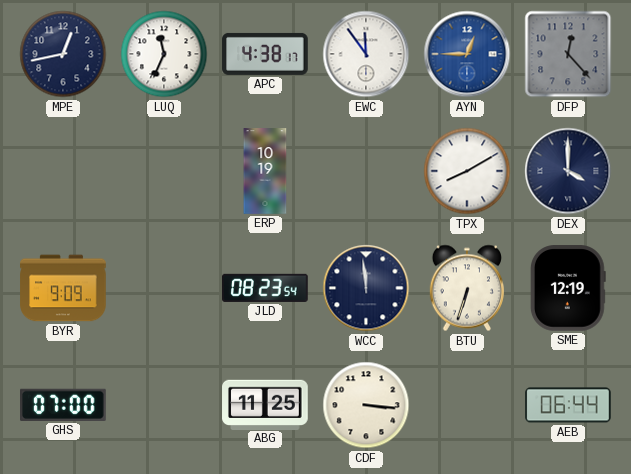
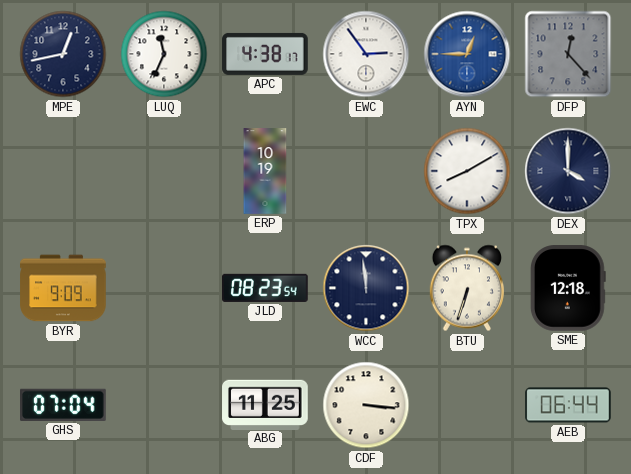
EWC: 11:54 -> 2:54
SME: 12:19 -> 12:18
GHS: 07:00 -> 07:04
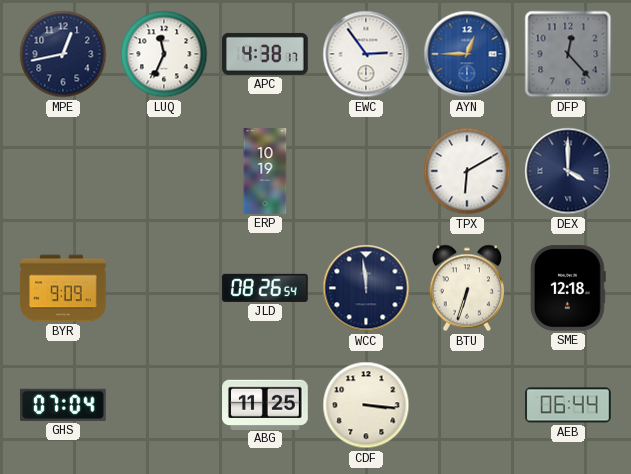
TPX: 8:10 -> 6:10
JLD: 08:23 -> 08:26
